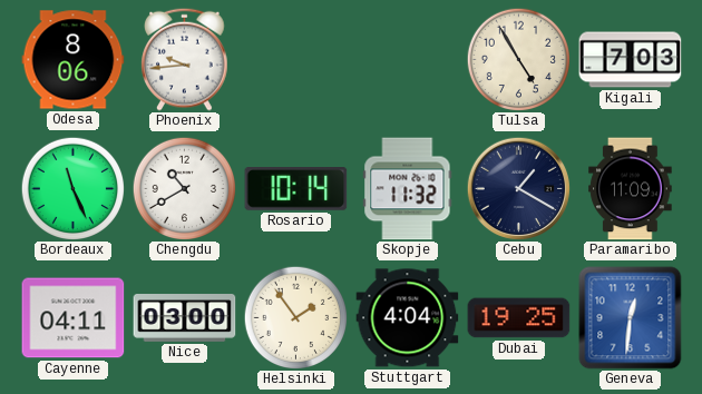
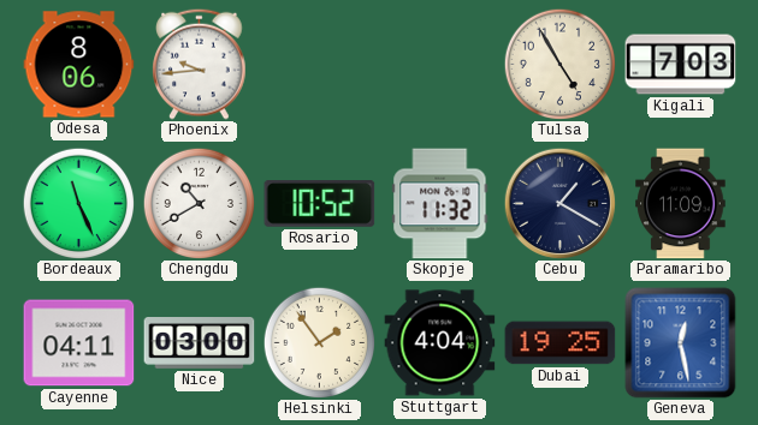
Rosario: 10:14 -> 10:52
Geneva: 12:31 -> 12:28
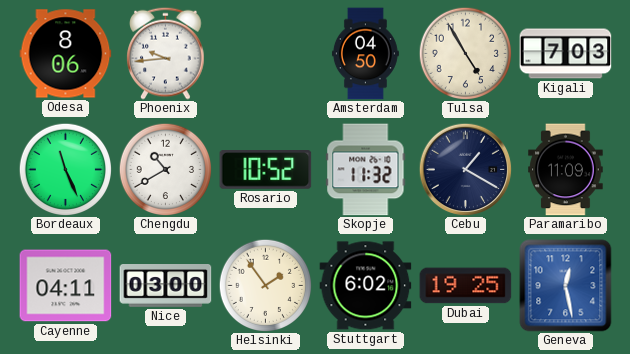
Amsterdam: none -> 04:50
Stuttgart: 4:04 -> 6:02
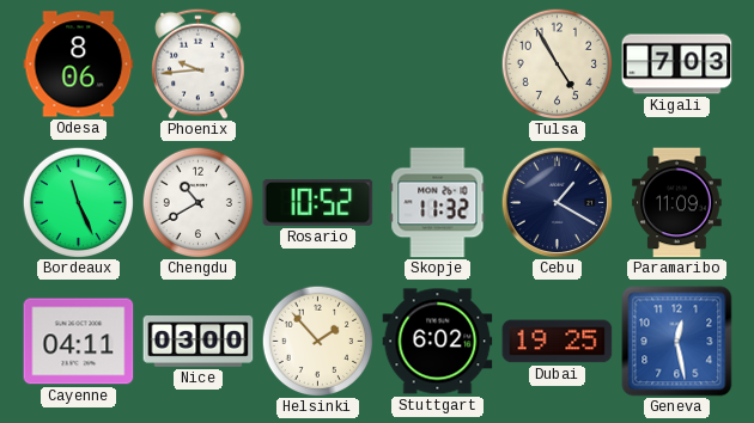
Amsterdam: 04:50 -> none
Helsinki: 1:54 -> 1:53
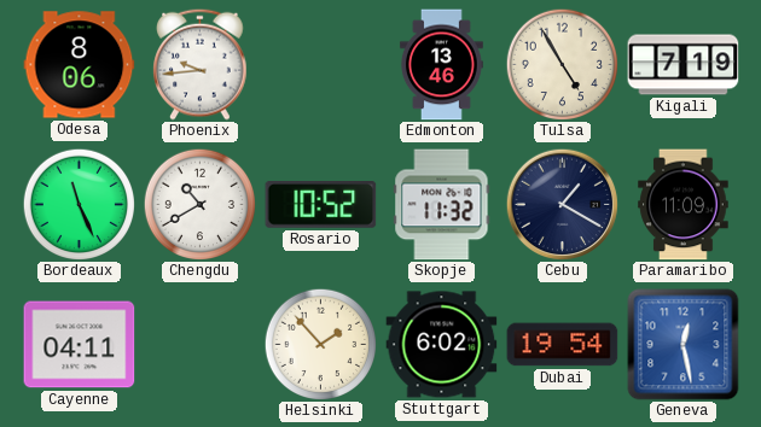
Edmonton: none -> 13:46
Kigali: 7:03 -> 7:19
Nice: 03:00 -> none
Dubai: 19:25 -> 19:54
